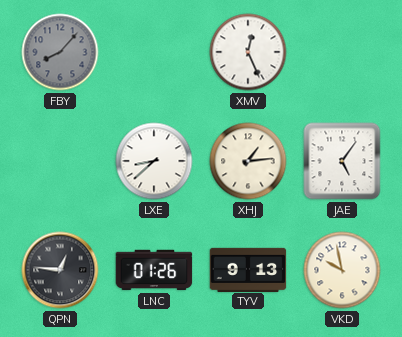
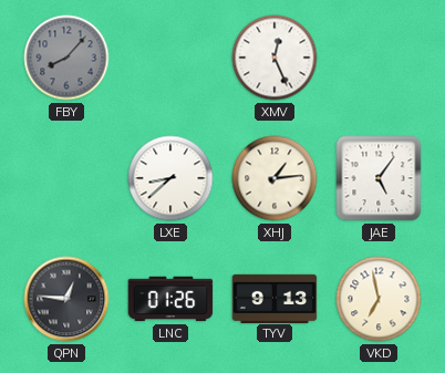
VKD: 9:58 -> 6:58
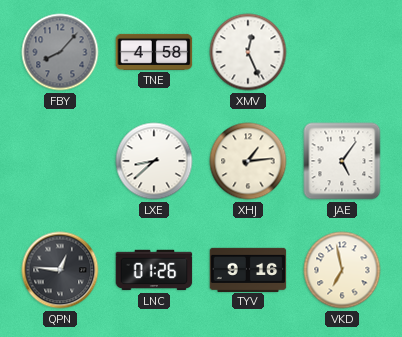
TNE: none -> 4:58
TYV: 9:13 -> 9:16
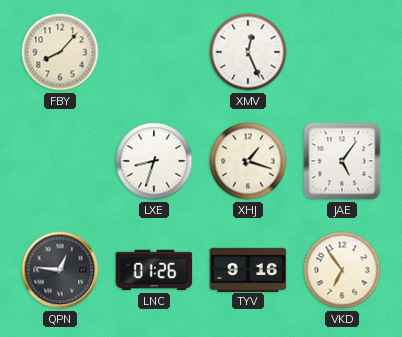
FBY dial: grey -> cream
TNE: 4:58 -> none
LXE: 8:38 -> 8:33
XHJ: 1:14 -> 1:18
VKD: 6:58 -> 6:54
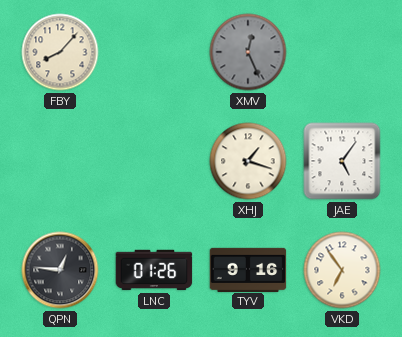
XMV dial: white -> grey
LXE: 8:33 -> none
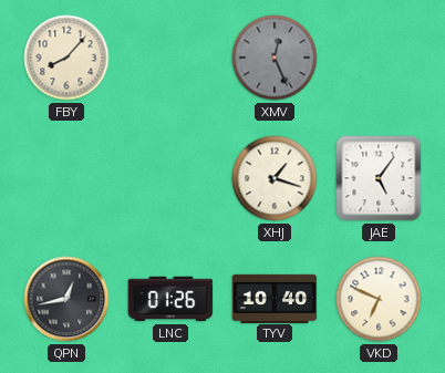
QPN: 12:46 -> 12:43
TYV: 9:16 -> 10:40
VKD: 6:54 -> 6:49
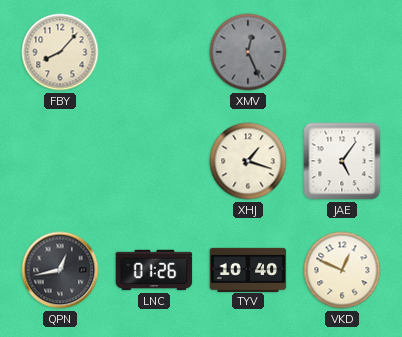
VKD: 6:49 -> 12:49
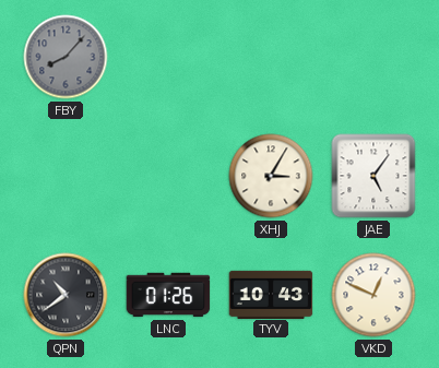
FBY dial: cream -> grey
XMV: 12:26 -> none
XHJ: 1:18 -> 3:05
QPN: 12:43 -> 10:39
TYV: 10:40 -> 10:43
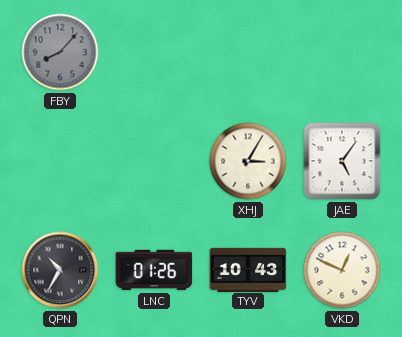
QPN: 10:39 -> 10:35
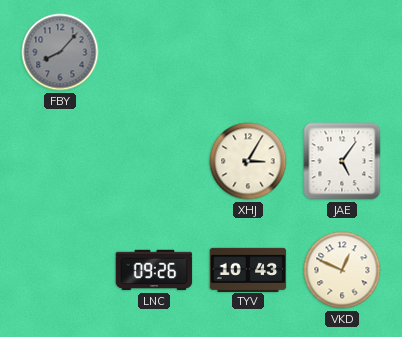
QPN: 10:35 -> none
LNC: 01:26 -> 09:26
